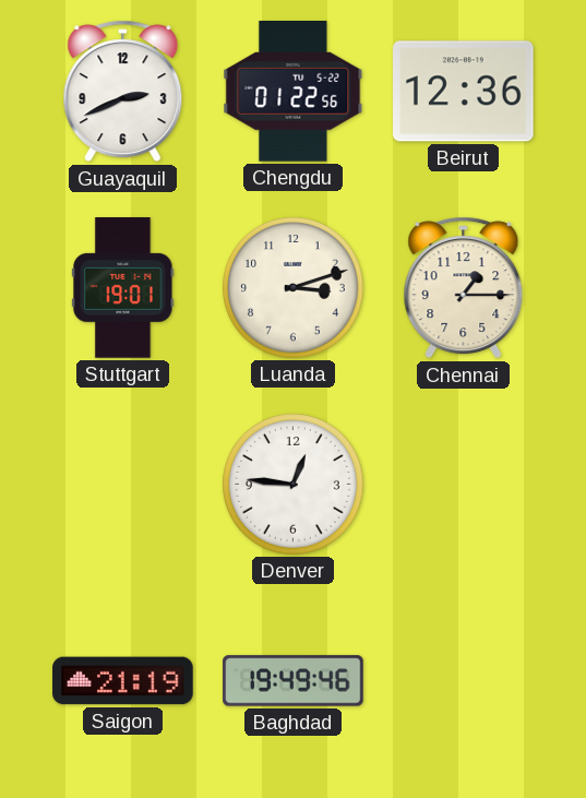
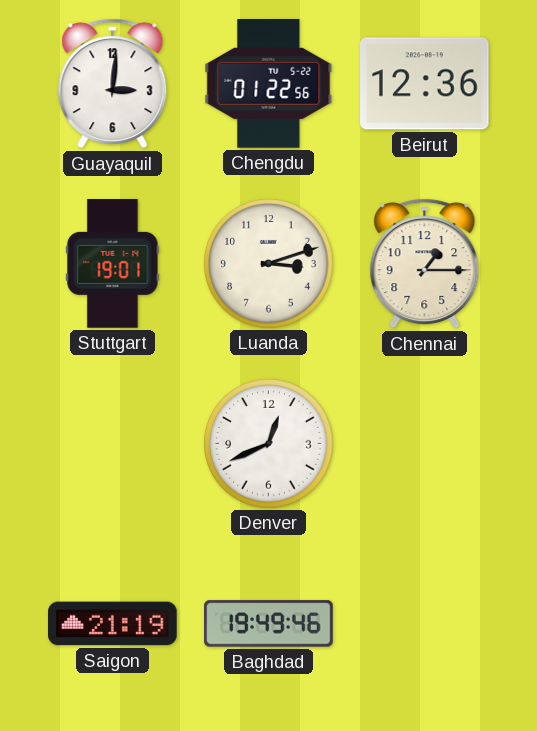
Guayaquil: 2:41 -> 3:01
Denver: 12:46 -> 12:41
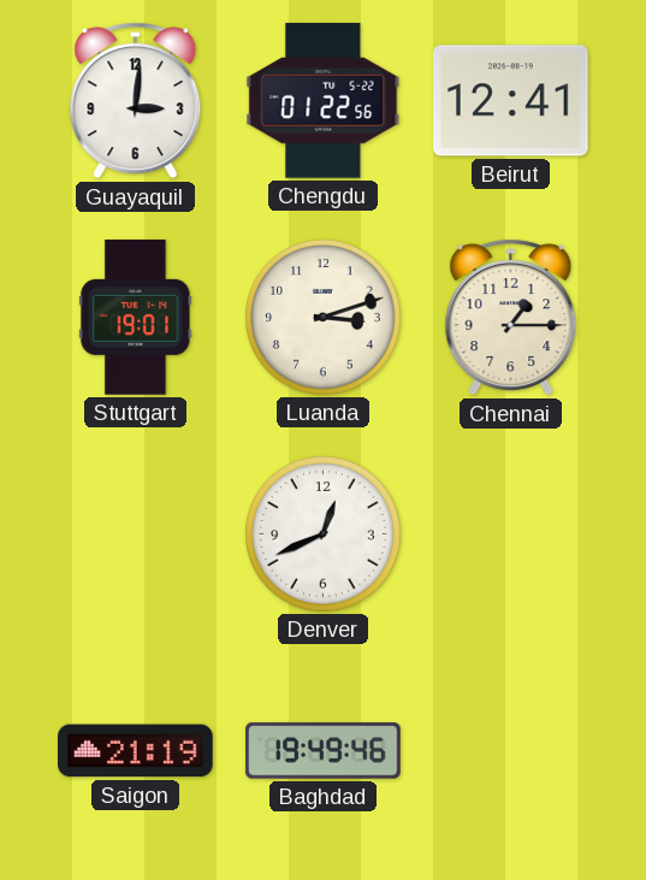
Beirut: 12:36 -> 12:41
